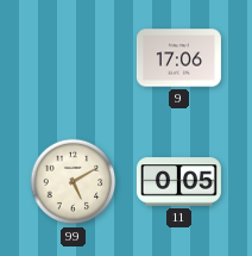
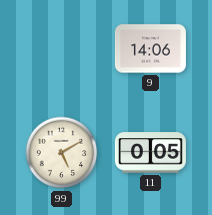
9: 17:06 -> 14:06
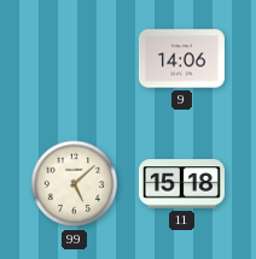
99: 5:10 -> 5:08
11: 0:05 -> 15:18
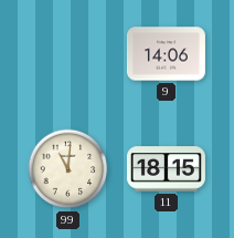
99: 5:08 -> 11:01
11: 15:18 -> 18:15
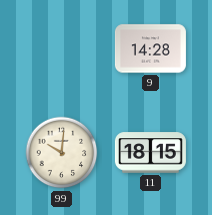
9: 14:06 -> 14:28
99: 11:01 -> 10:01
